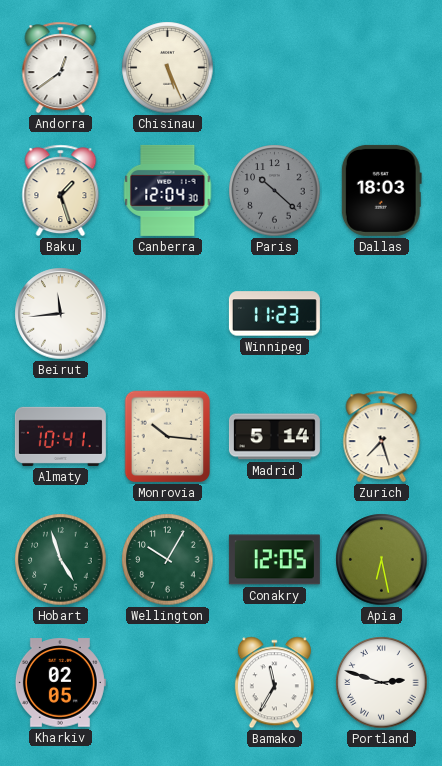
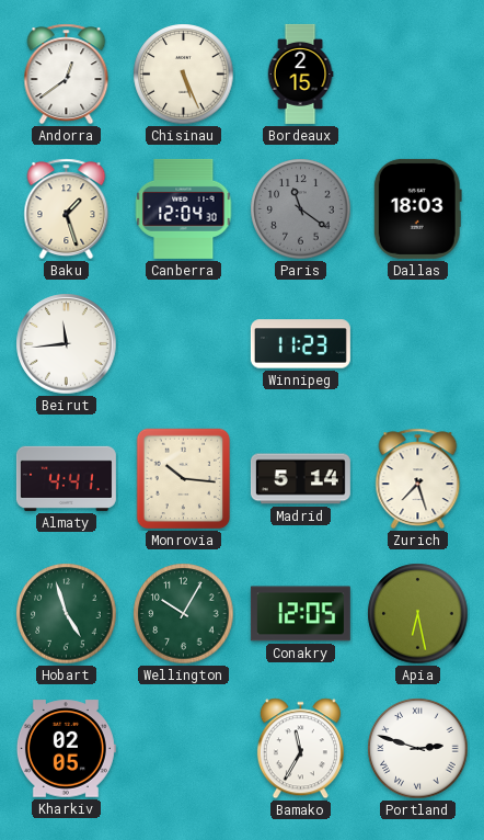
Bordeaux: none -> 2:15
Paris: 10:22 -> 11:21
Almaty: 10:41 -> 4:41
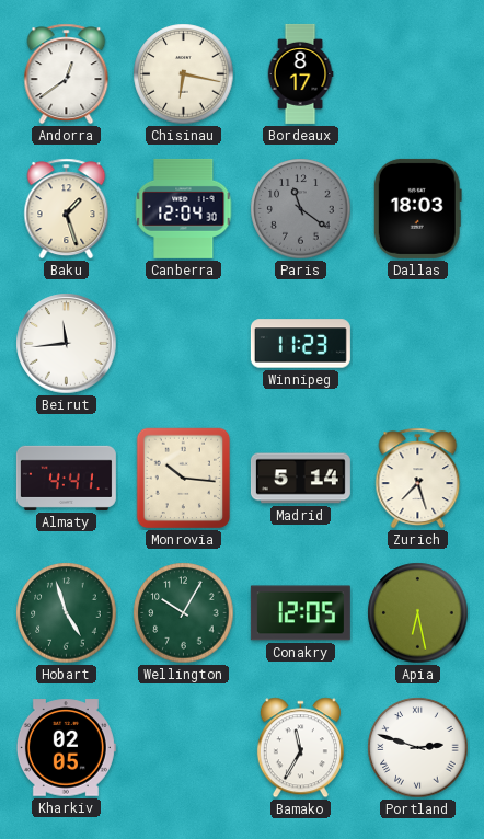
Chisinau: 5:26 -> 6:17
Bordeaux: 2:15 -> 8:17
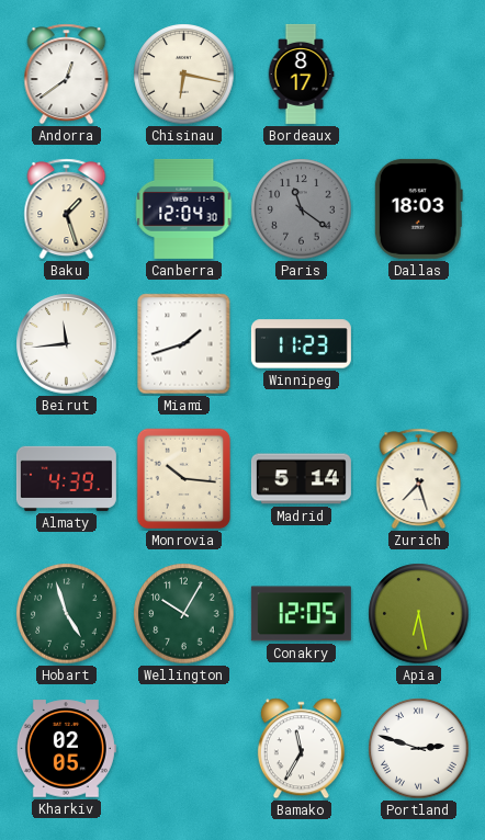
Miami: none -> 1:42
Almaty: 4:41 -> 4:39
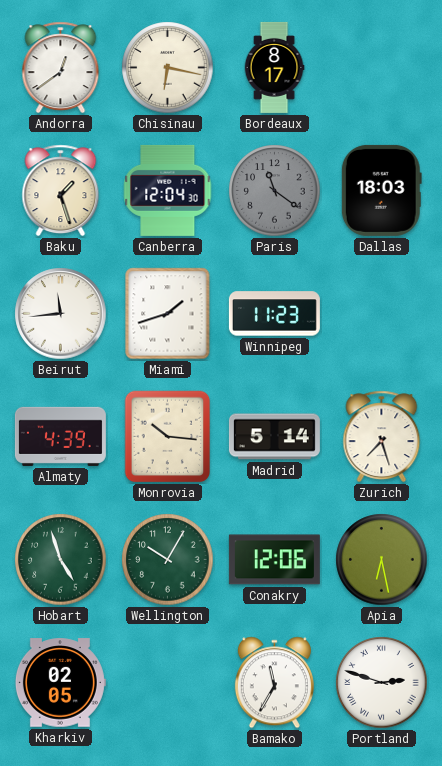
Conakry: 12:05 -> 12:06
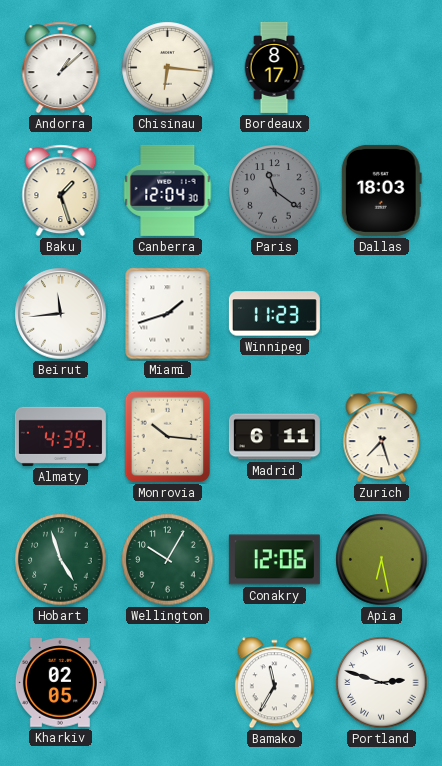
Andorra: 12:39 -> 1:08
Chisinau: 6:17 -> 6:16
Madrid: 5:14 -> 6:11
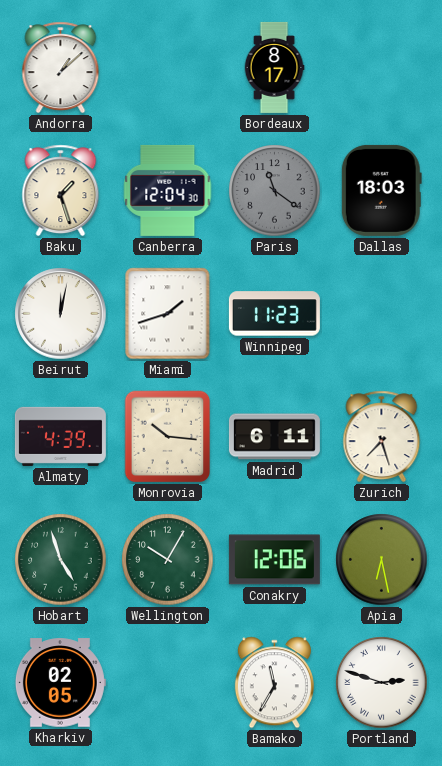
Chisinau: 6:16 -> none
Beirut: 11:44 -> 12:02
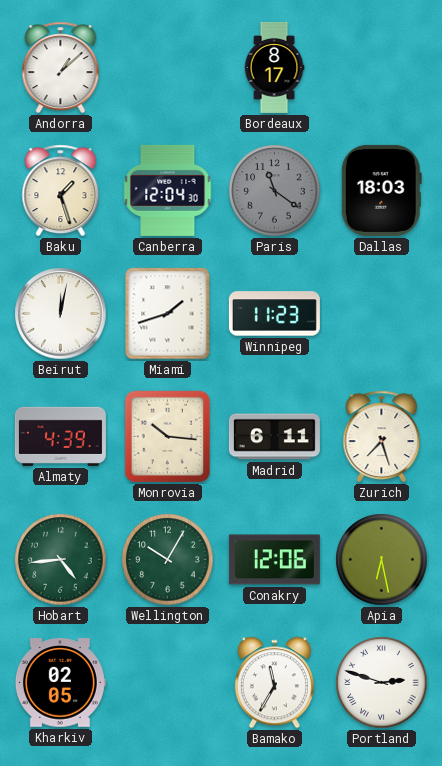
Hobart: 4:57 -> 4:44
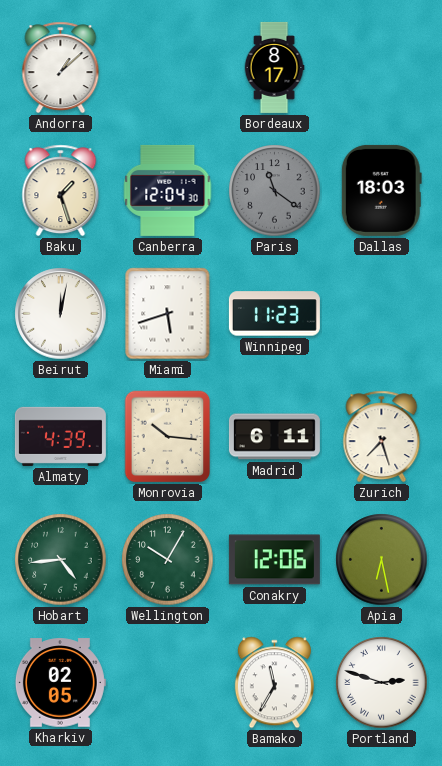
Miami: 1:42 -> 5:42
